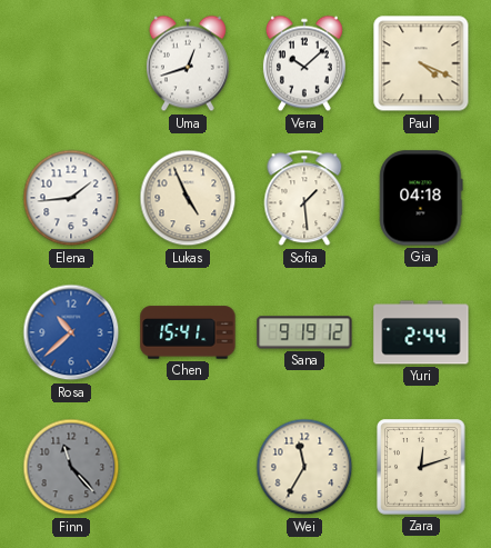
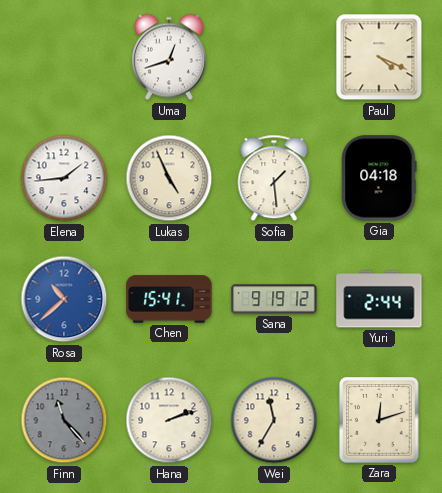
Vera: 10:08 -> none
Hana: none -> 2:12
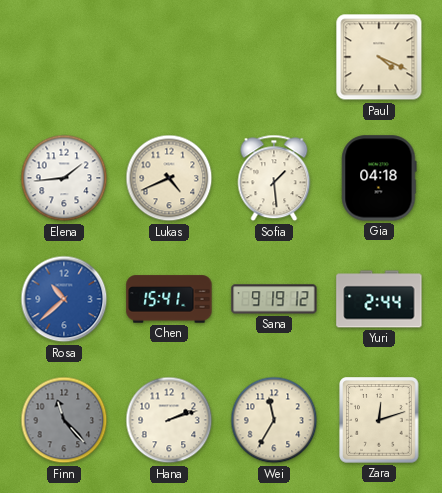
Uma: 12:42 -> none
Lukas: 4:56 -> 4:41
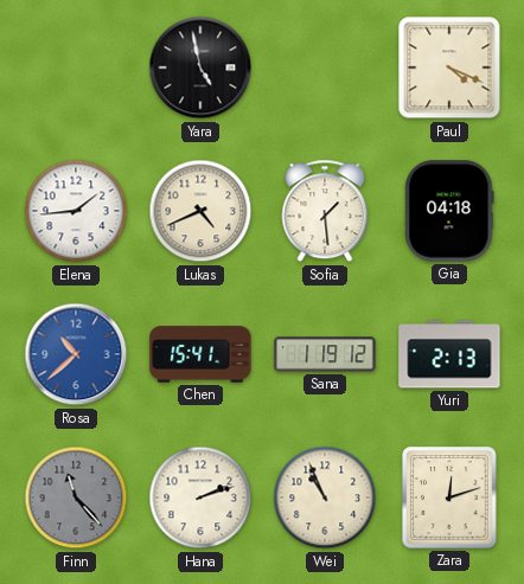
Yara: none -> 4:58
Sana: 9:19 -> 1:19
Yuri: 2:44 -> 2:13
Wei: 11:35 -> 10:56
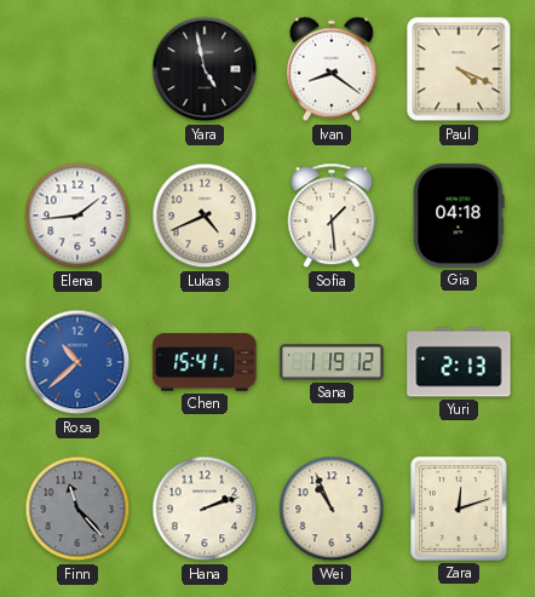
Ivan: none -> 8:21
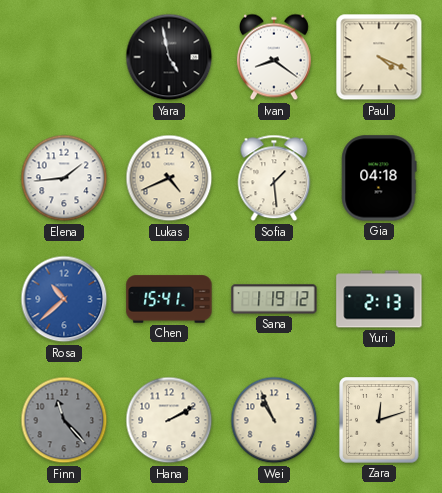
Hana: 2:12 -> 2:10
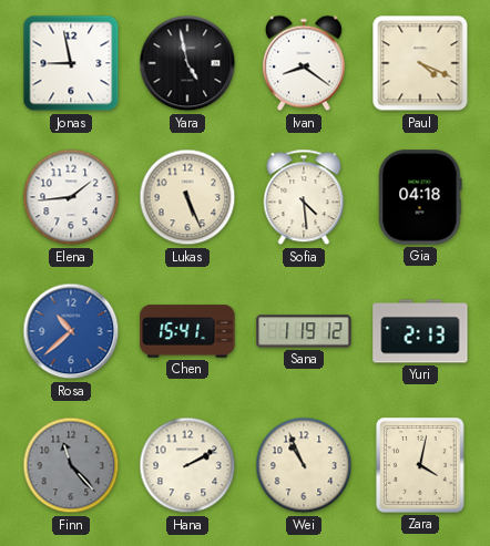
Jonas: none -> 8:58
Lukas: 4:41 -> 5:26
Sofia: 1:29 -> 4:29
Zara: 12:12 -> 4:02
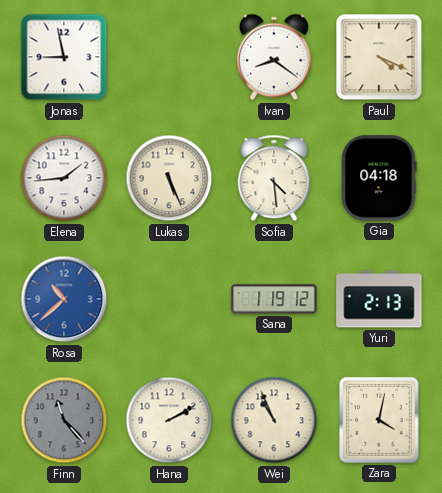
Yara: 4:58 -> none
Chen: 15:41 -> none
